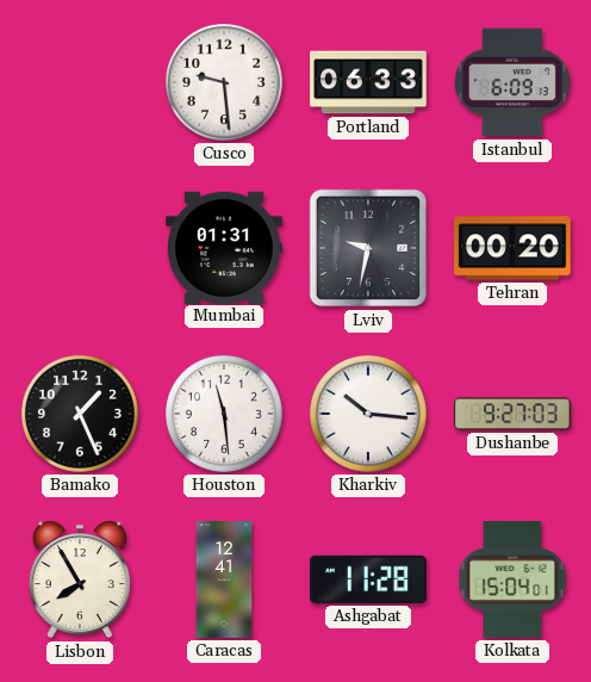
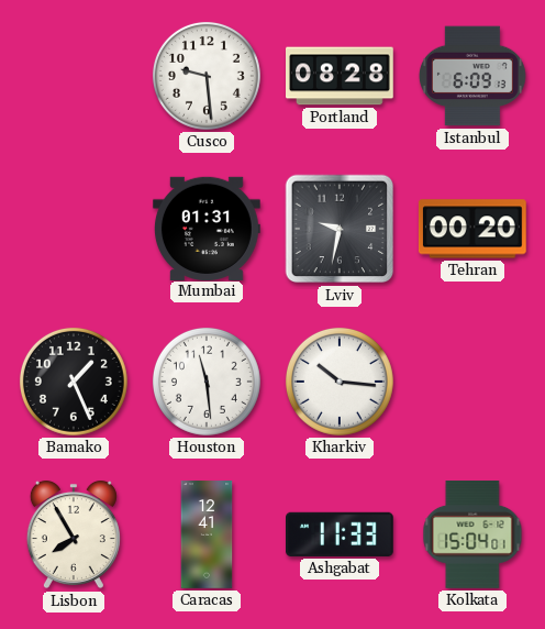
Portland: 06:33 -> 08:28
Dushanbe: 9:27 -> none
Ashgabat: 11:28 -> 11:33
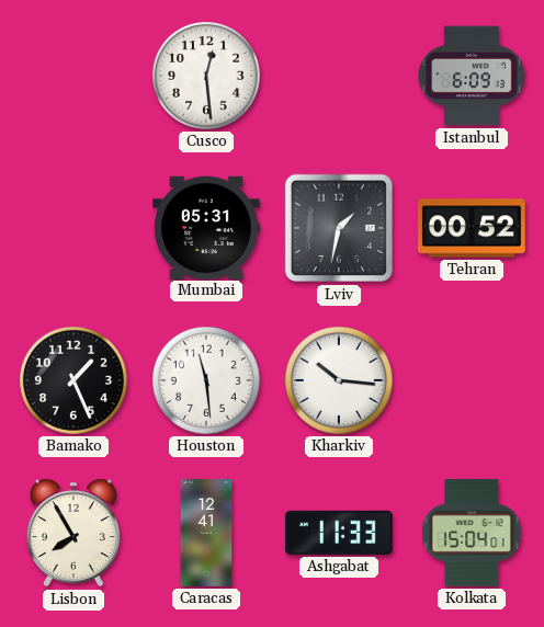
Cusco: 9:29 -> 12:29
Portland: 08:28 -> none
Mumbai: 01:31 -> 05:31
Lviv: 9:32 -> 1:32
Tehran: 00:20 -> 00:52
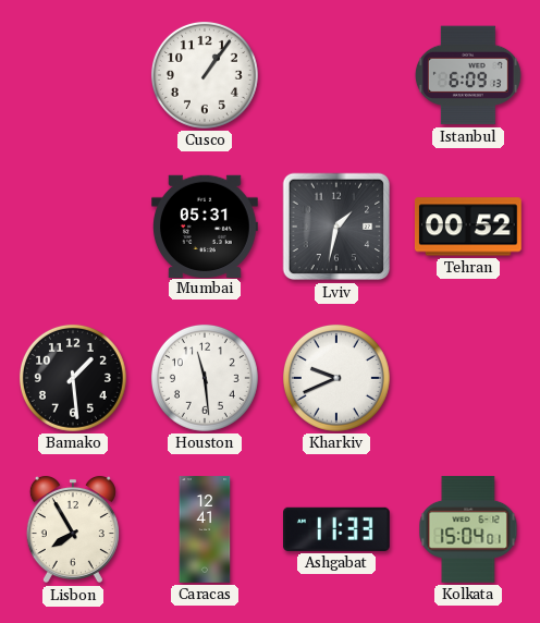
Cusco: 12:29 -> 1:06
Bamako: 1:26 -> 1:29
Kharkiv: 10:16 -> 9:41
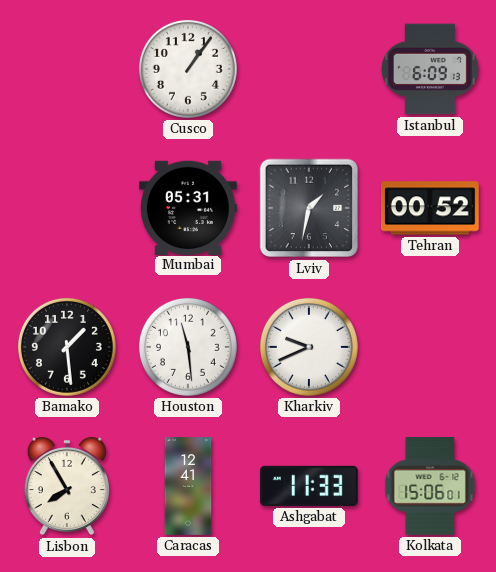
Kolkata: 15:04 -> 15:06
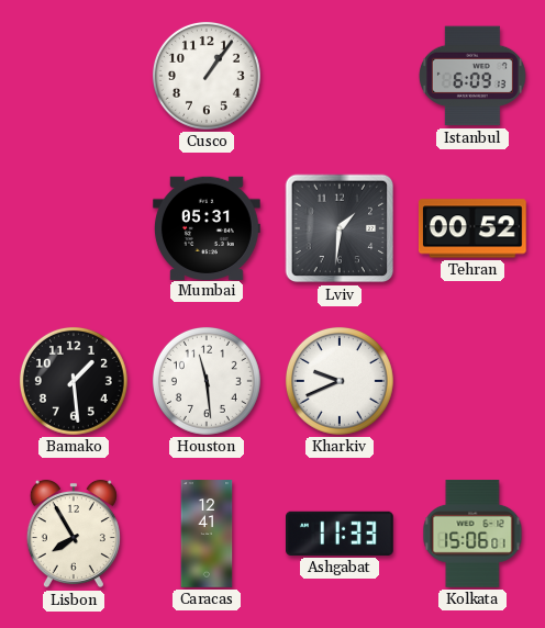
Lviv: 1:32 -> 1:31
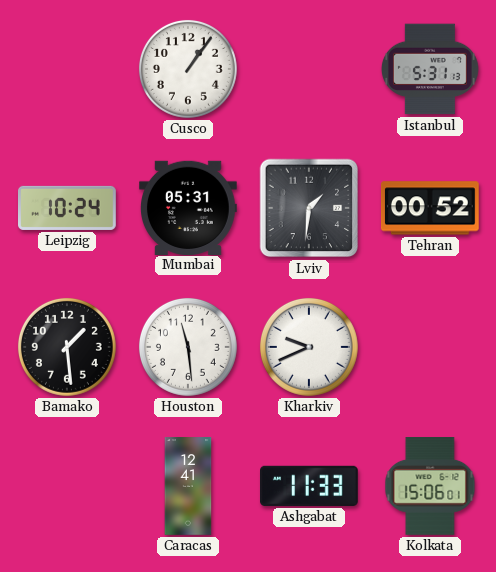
Istanbul: 6:09 -> 5:31
Leipzig: none -> 10:24
Lisbon: 7:55 -> none
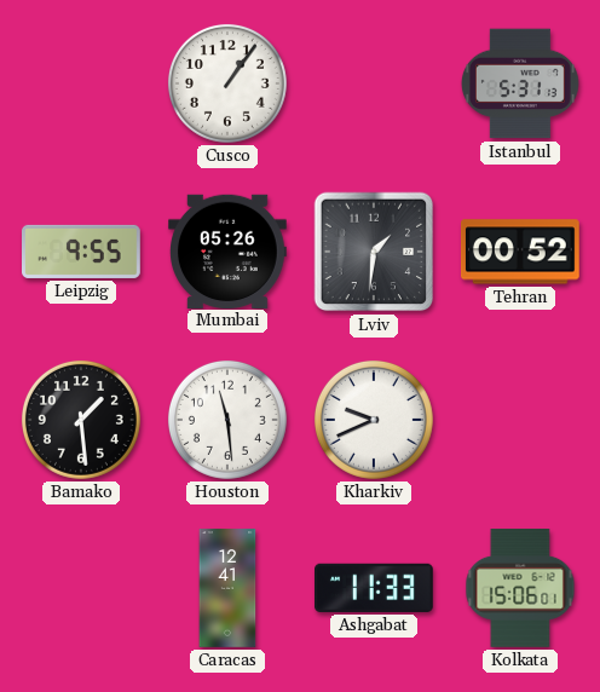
Leipzig: 10:24 -> 9:55
Mumbai: 05:31 -> 05:26
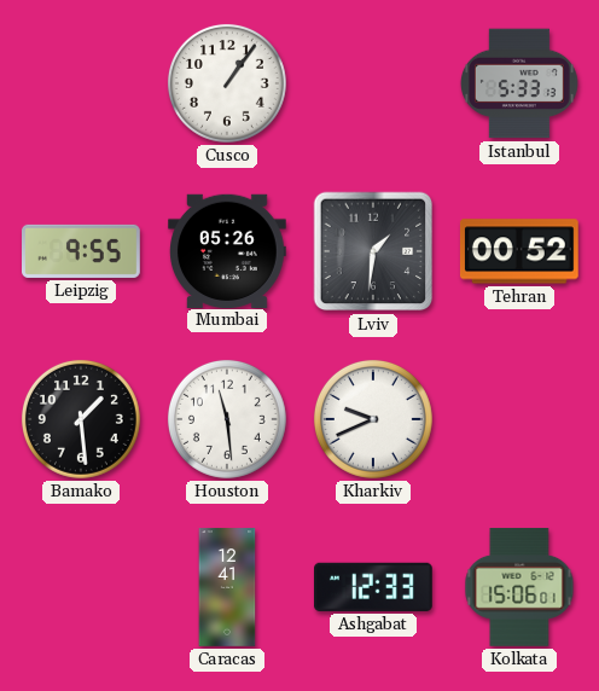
Istanbul: 5:31 -> 5:33
Ashgabat: 11:33 -> 12:33
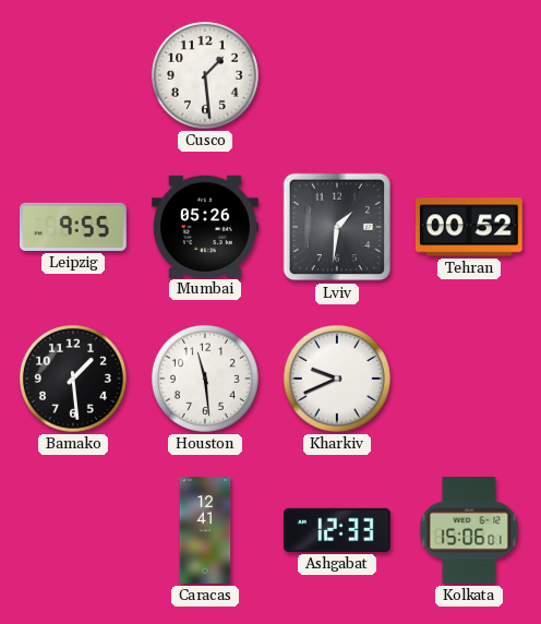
Cusco: 1:06 -> 1:29
Istanbul: 5:33 -> none
